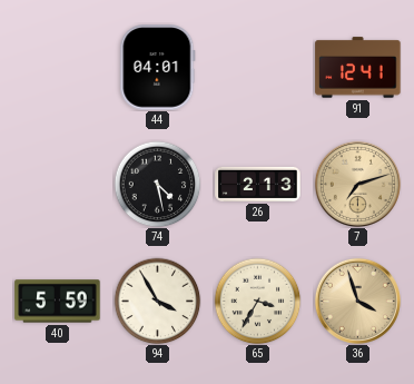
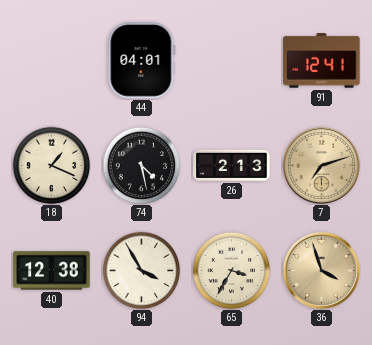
18: none -> 1:19
40: 5:59 -> 12:38
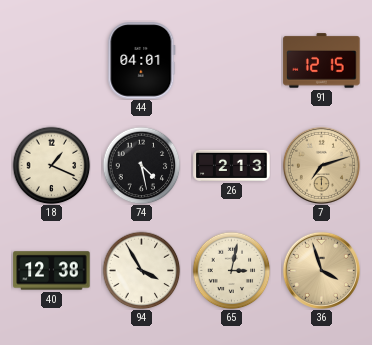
91: 12:41 -> 12:15
65: 3:35 -> 3:02
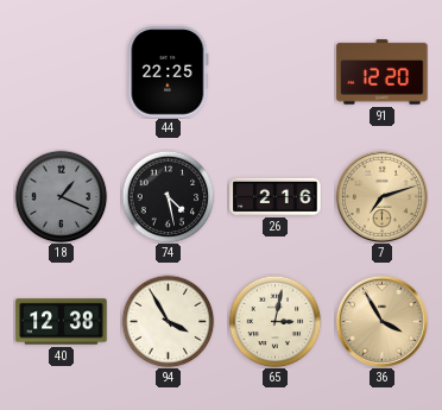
44: 04:01 -> 22:25
91: 12:15 -> 12:20
18 dial: cream -> grey
26: 2:13 -> 2:16
36: 3:57 -> 3:55
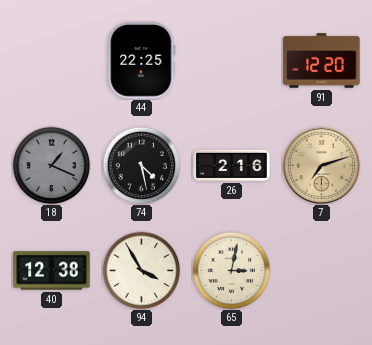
36: 3:55 -> none
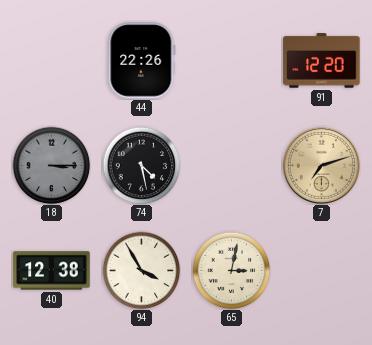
44: 22:25 -> 22:26
18: 1:19 -> 3:15
26: 2:16 -> none
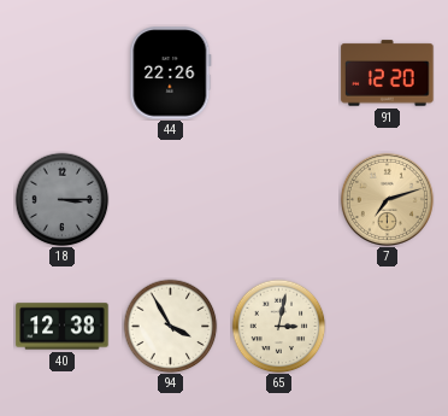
74: 4:28 -> none
